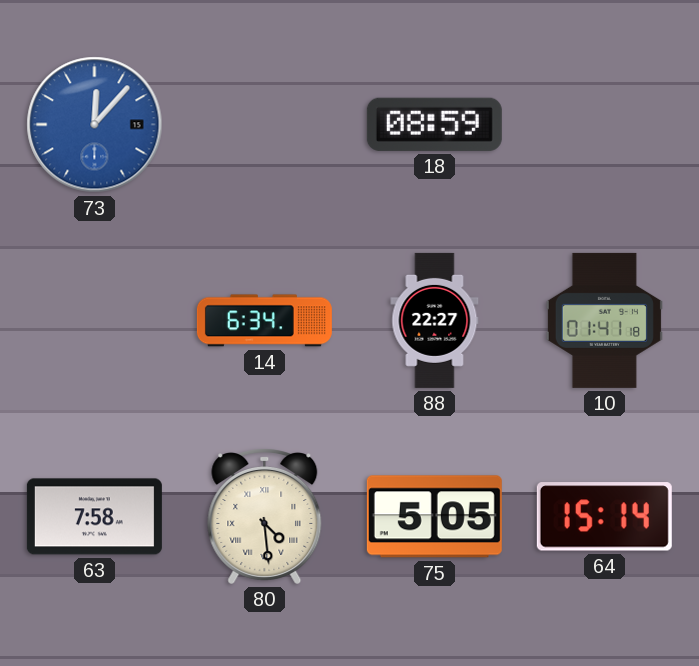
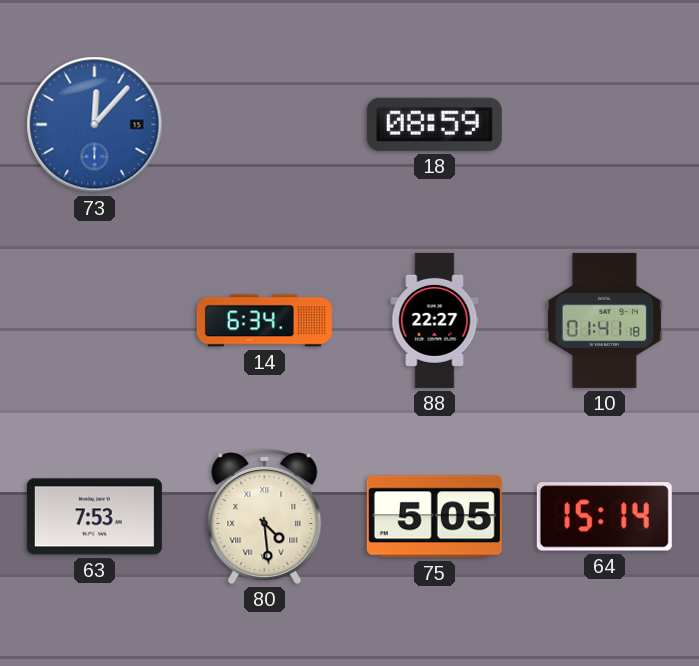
63: 7:58 -> 7:53
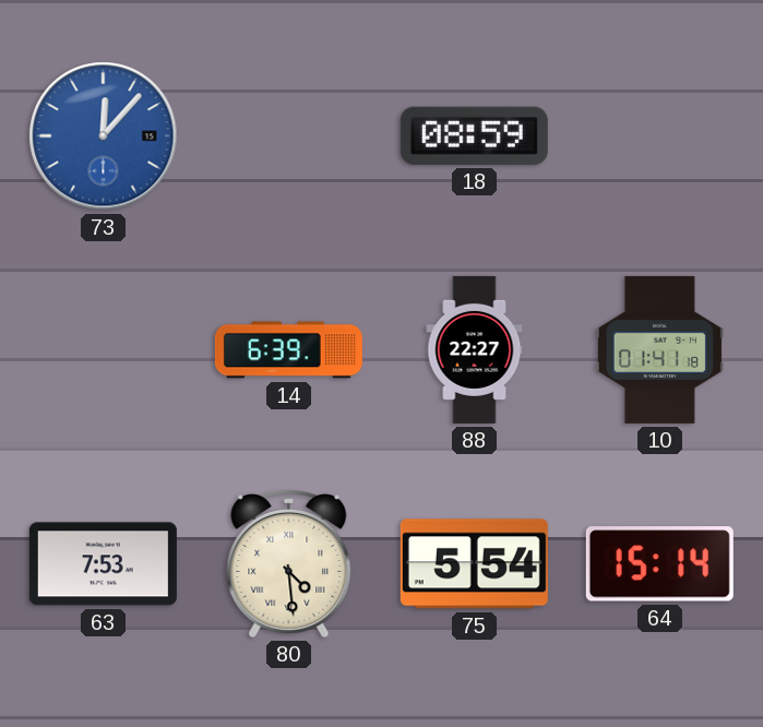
14: 6:34 -> 6:39
75: 5:05 -> 5:54
